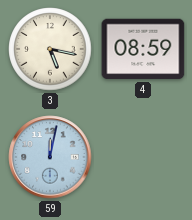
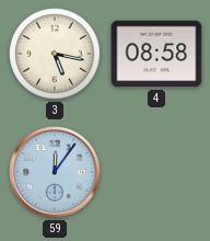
4: 08:59 -> 08:58
59: 12:02 -> 12:06
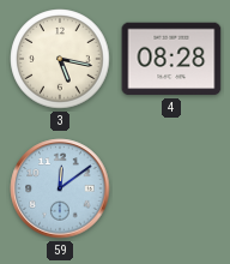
4: 08:58 -> 08:28
59: 12:06 -> 12:09
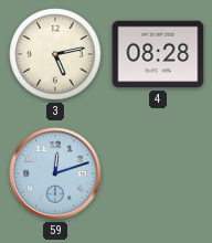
3: 5:17 -> 5:13
59: 12:09 -> 12:12
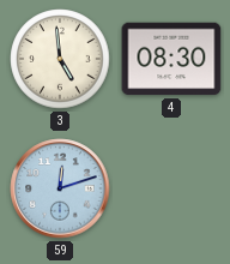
3: 5:13 -> 4:59
4: 08:28 -> 08:30
